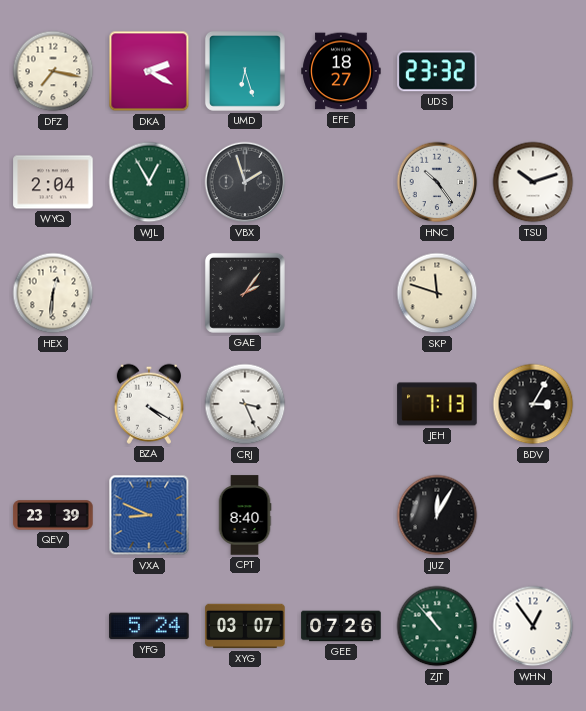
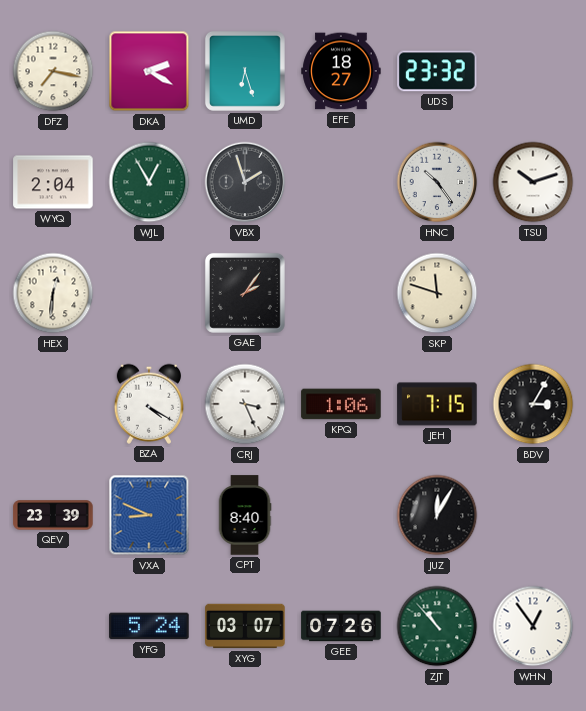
KPQ: none -> 1:06
JEH: 7:13 -> 7:15
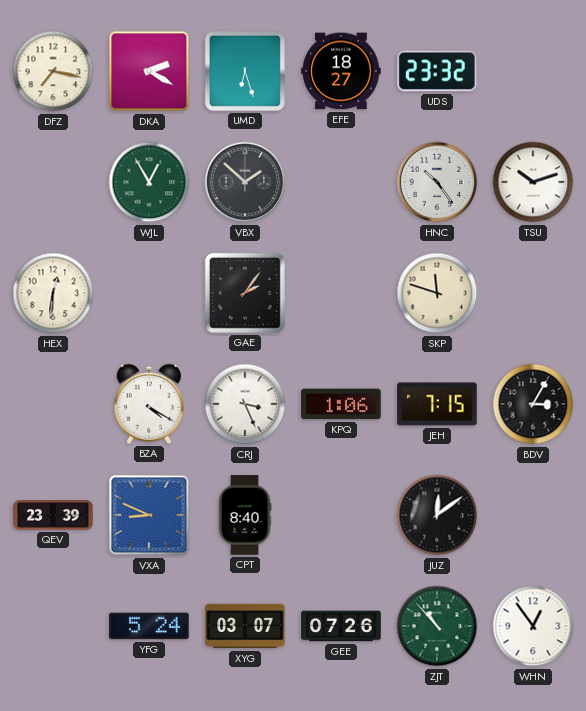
WYQ: 2:04 -> none
VBX: 1:57 -> 1:52
JUZ: 12:05 -> 12:09
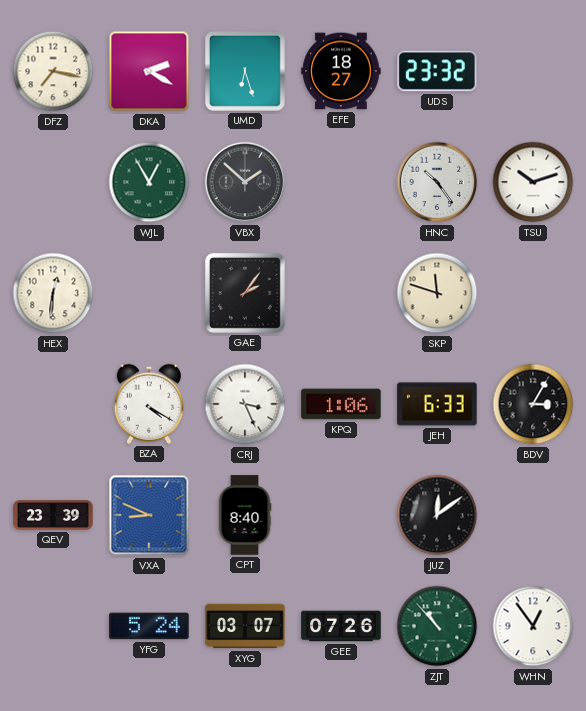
JEH: 7:15 -> 6:33
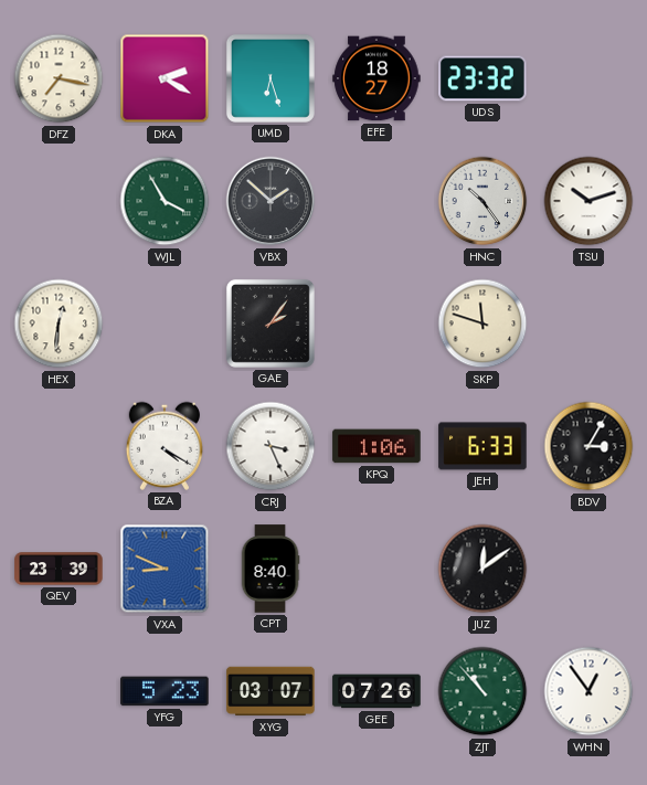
WJL: 12:55 -> 3:55
YFG: 5:24 -> 5:23
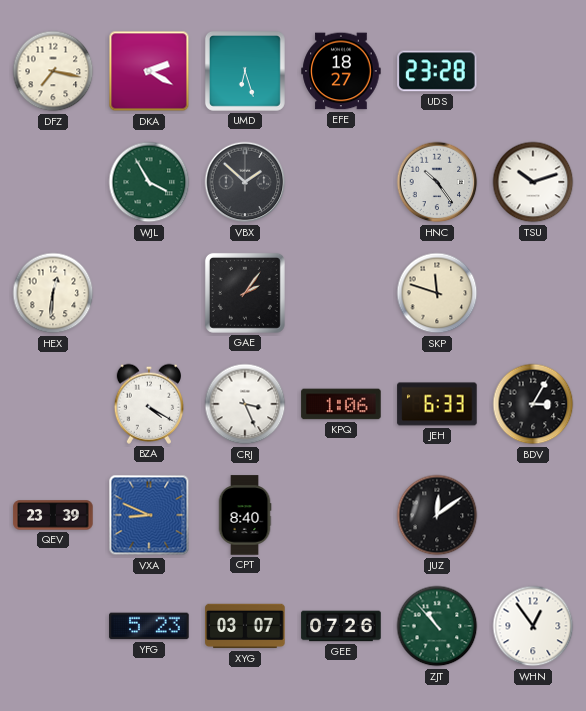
UDS: 23:32 -> 23:28
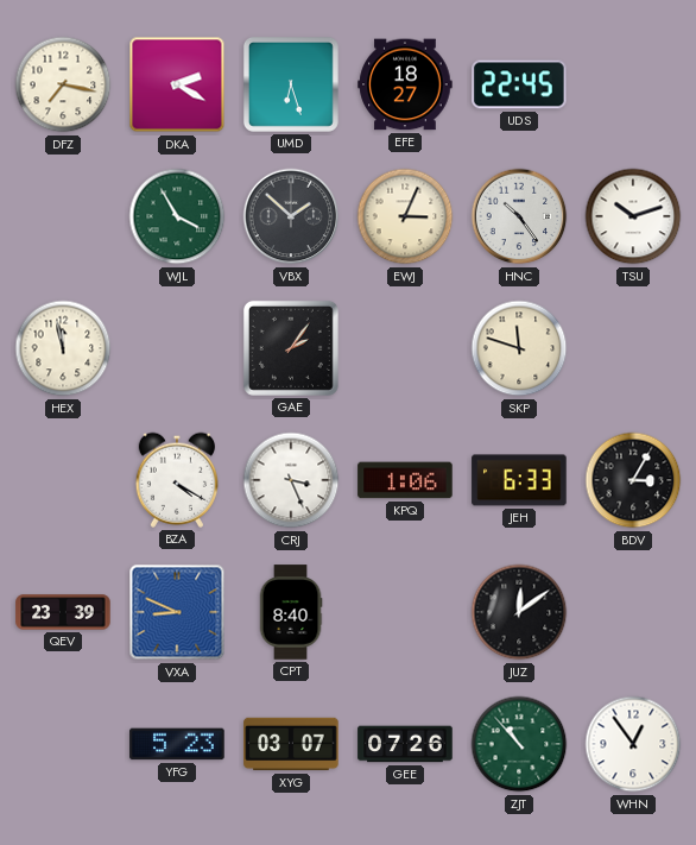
UDS: 23:28 -> 22:45
EWJ: none -> 3:04
HEX: 12:31 -> 11:58
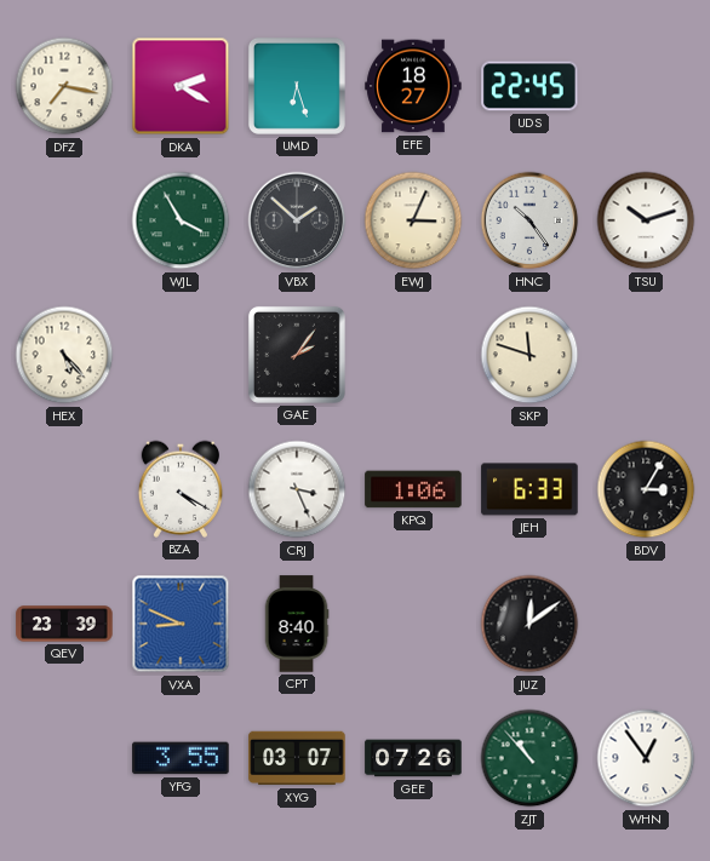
HEX: 11:58 -> 5:23
YFG: 5:23 -> 3:55
